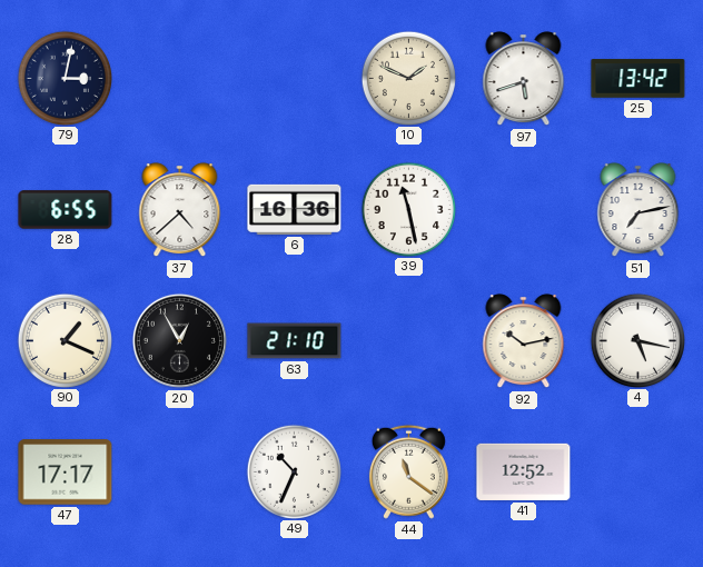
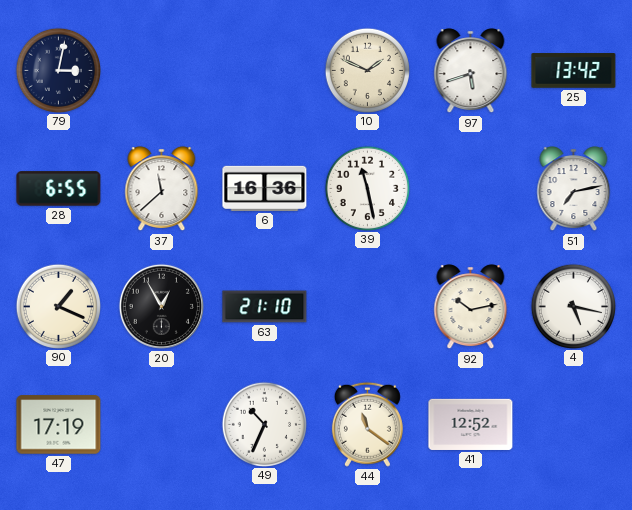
37: 4:38 -> 11:38
47: 17:17 -> 17:19
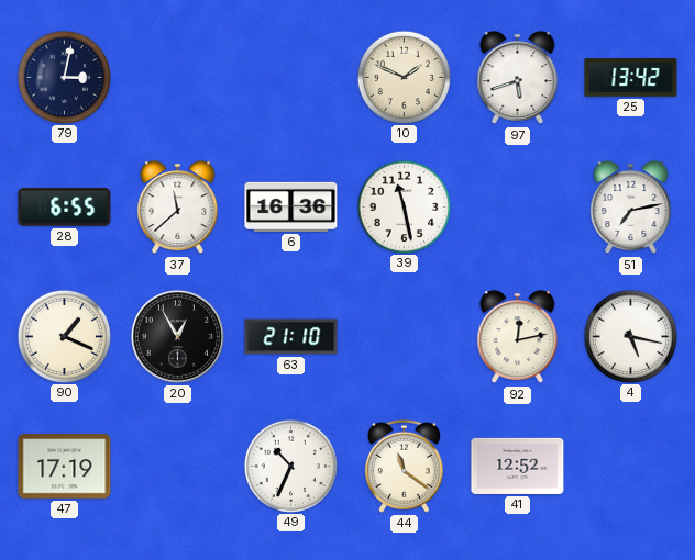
92: 10:13 -> 12:13
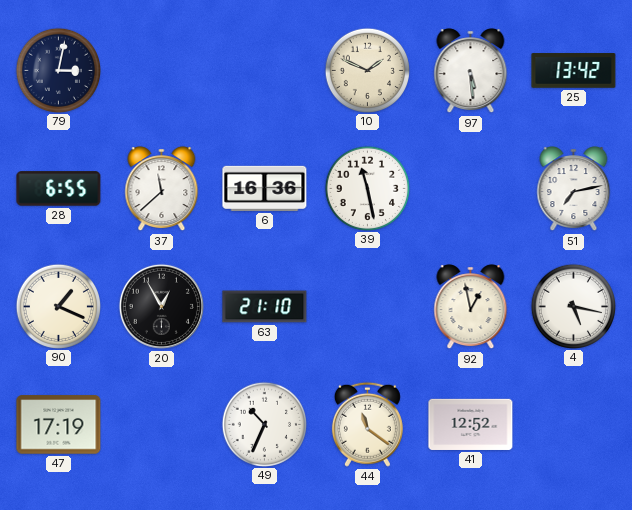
97: 5:42 -> 5:29
92: 12:13 -> 12:58
